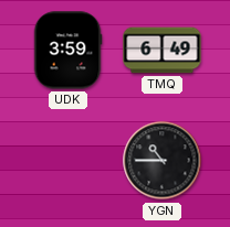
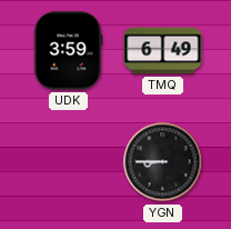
YGN: 10:45 -> 8:45
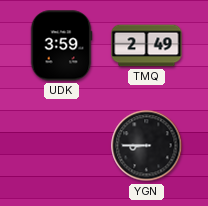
TMQ: 6:49 -> 2:49
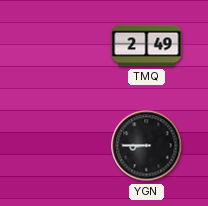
UDK: 3:59 -> none
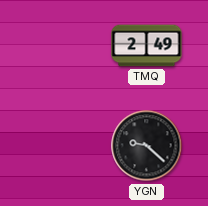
YGN: 8:45 -> 9:22
